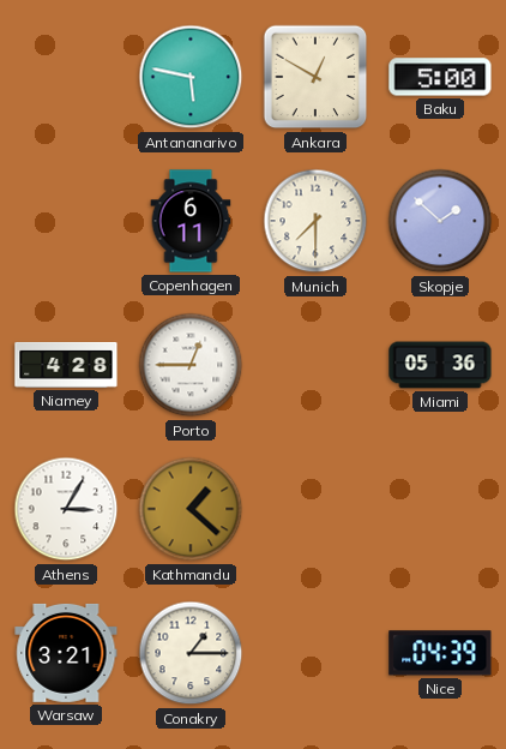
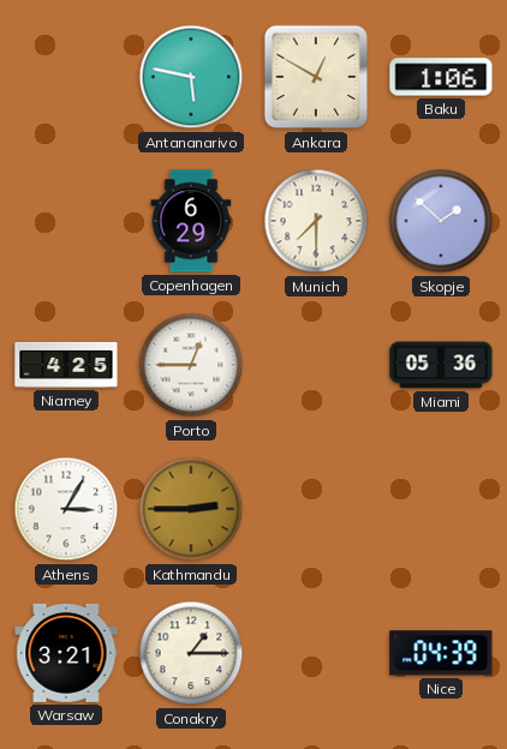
Baku: 5:00 -> 1:06
Copenhagen: 6:11 -> 6:29
Niamey: 4:28 -> 4:25
Kathmandu: 1:22 -> 2:45
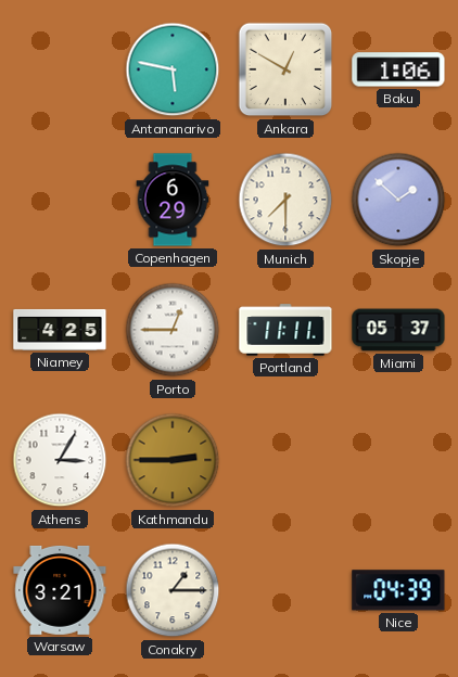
Portland: none -> 11:11
Miami: 05:36 -> 05:37
